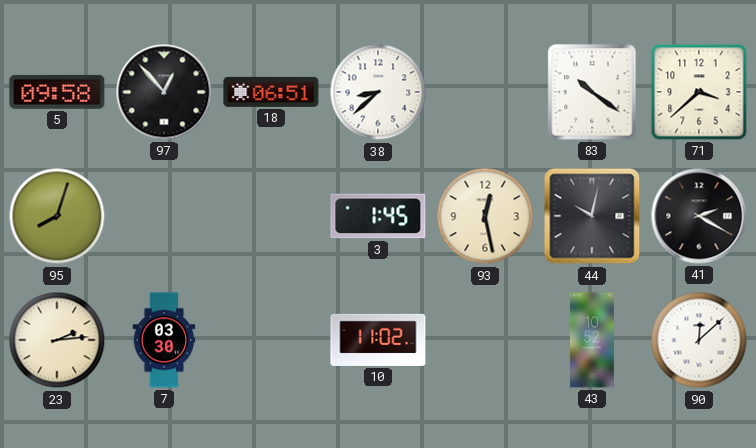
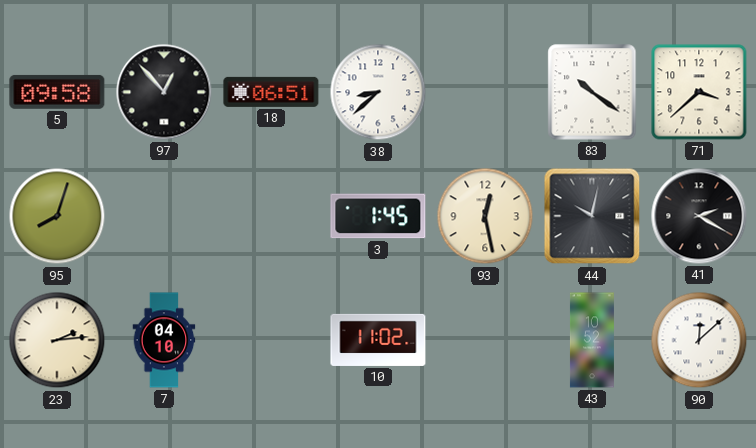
7: 03:30 -> 04:10
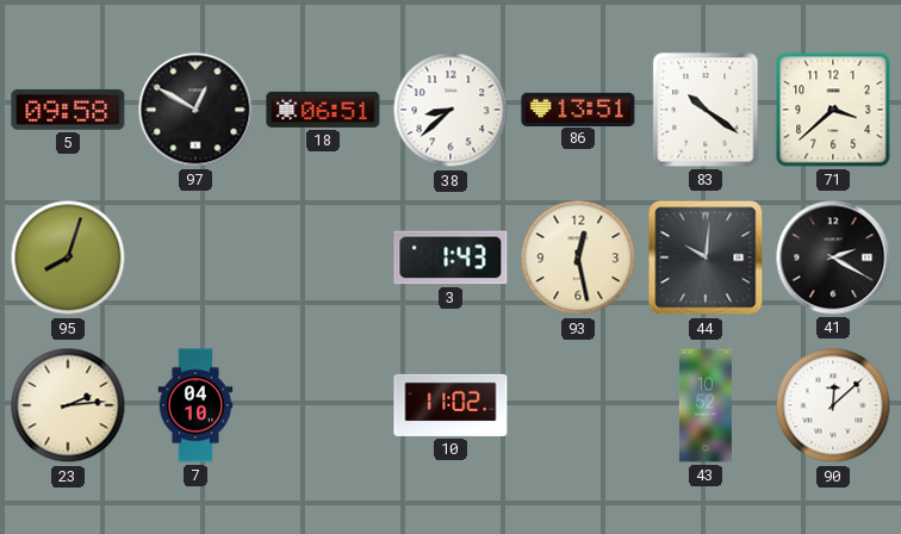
97: 12:53 -> 12:50
86: none -> 13:51
3: 1:45 -> 1:43
44: 10:02 -> 10:01
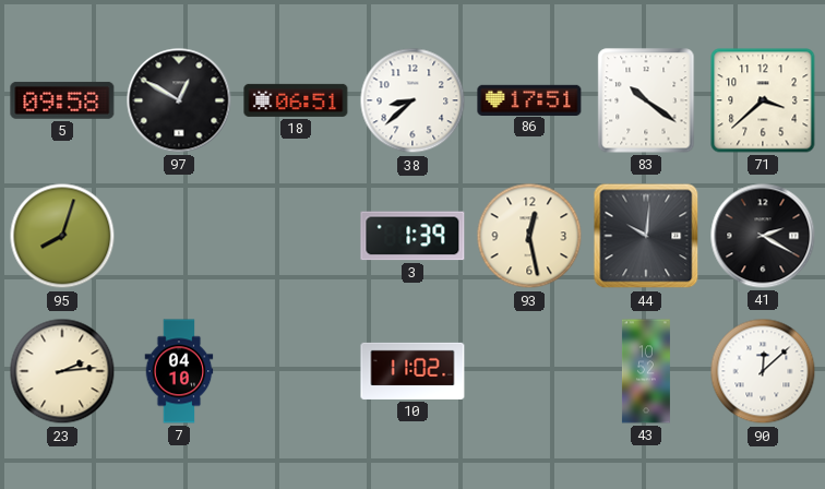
86: 13:51 -> 17:51
3: 1:43 -> 1:39
